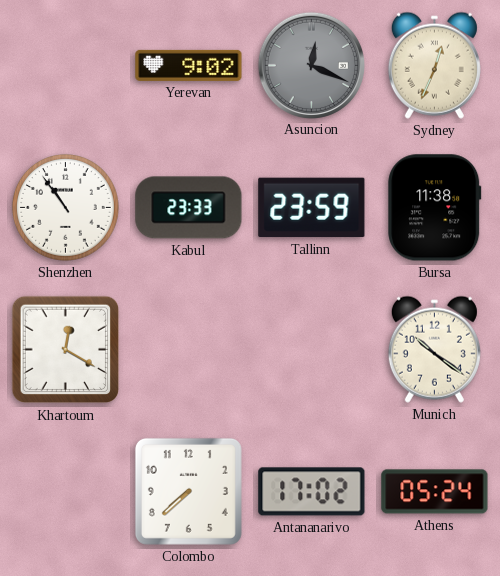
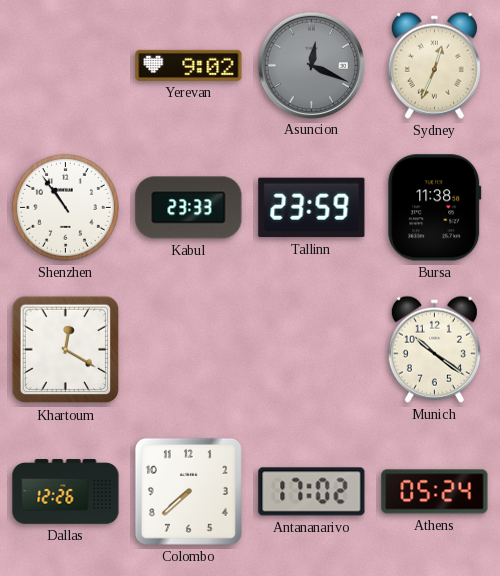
Dallas: none -> 12:26
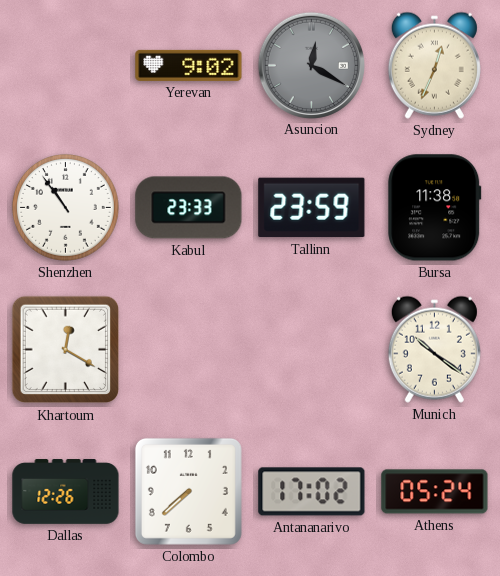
Asuncion: 12:19 -> 12:20
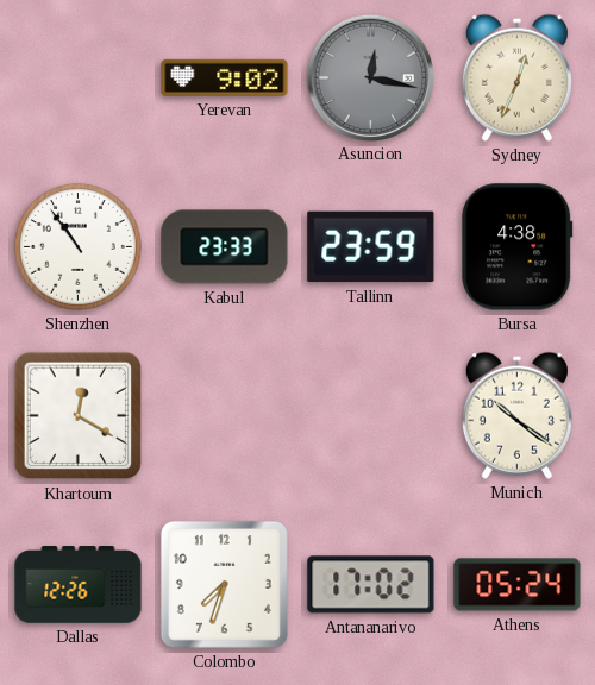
Asuncion: 12:20 -> 12:17
Bursa: 11:38 -> 4:38
Colombo: 7:38 -> 7:33
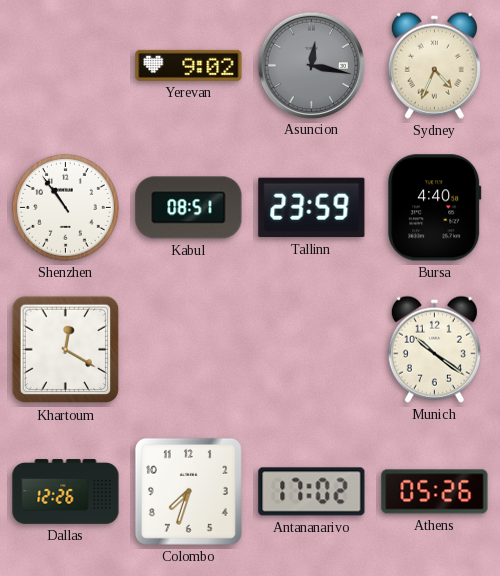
Sydney: 12:34 -> 4:34
Kabul: 23:33 -> 08:51
Bursa: 4:38 -> 4:40
Athens: 05:24 -> 05:26
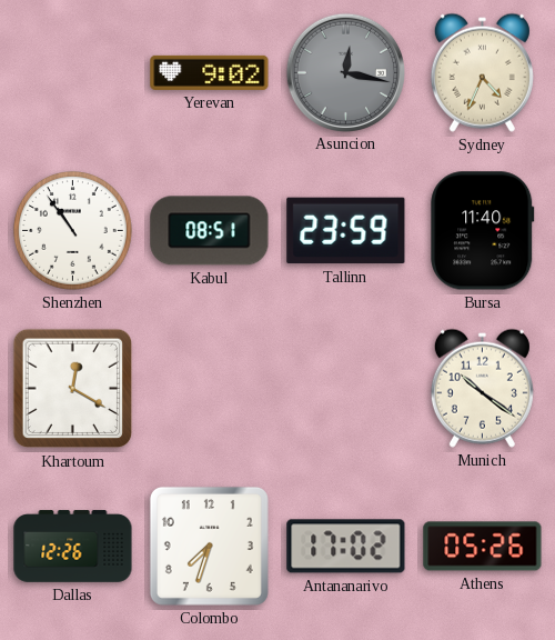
Bursa: 4:40 -> 11:40
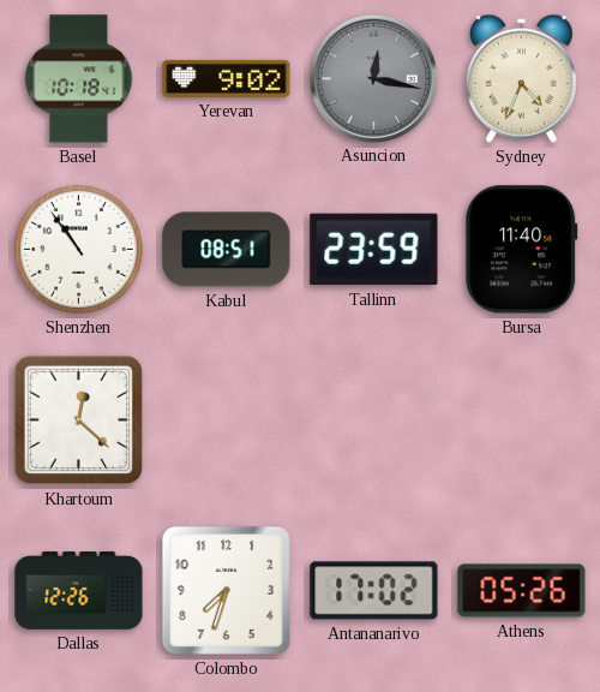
Basel: none -> 10:18
Khartoum: 12:20 -> 12:22
Munich: 10:21 -> none
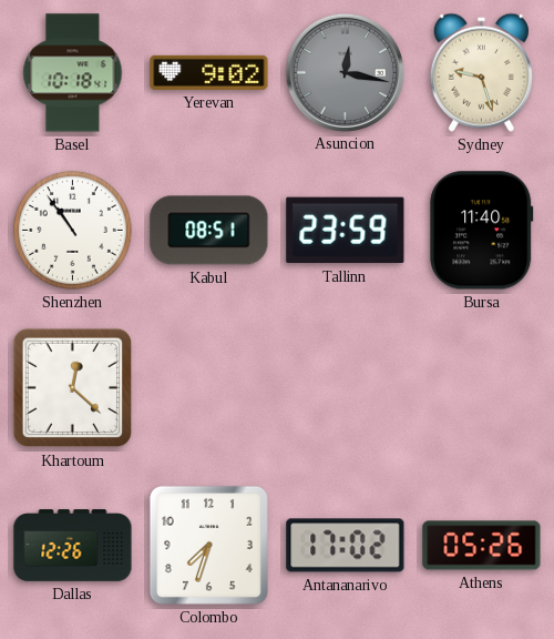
Sydney: 4:34 -> 9:27
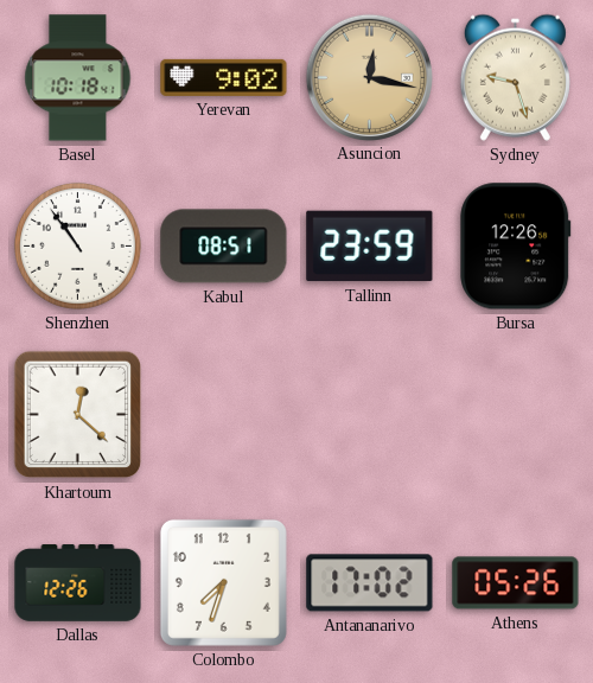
Asuncion dial: grey -> champagne
Bursa: 11:40 -> 12:26
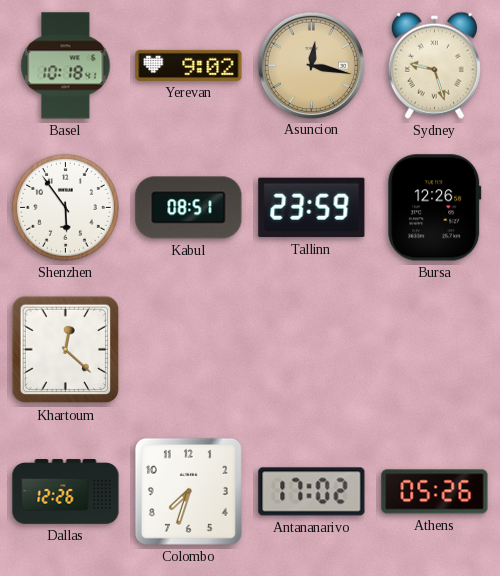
Shenzhen: 10:54 -> 5:54
